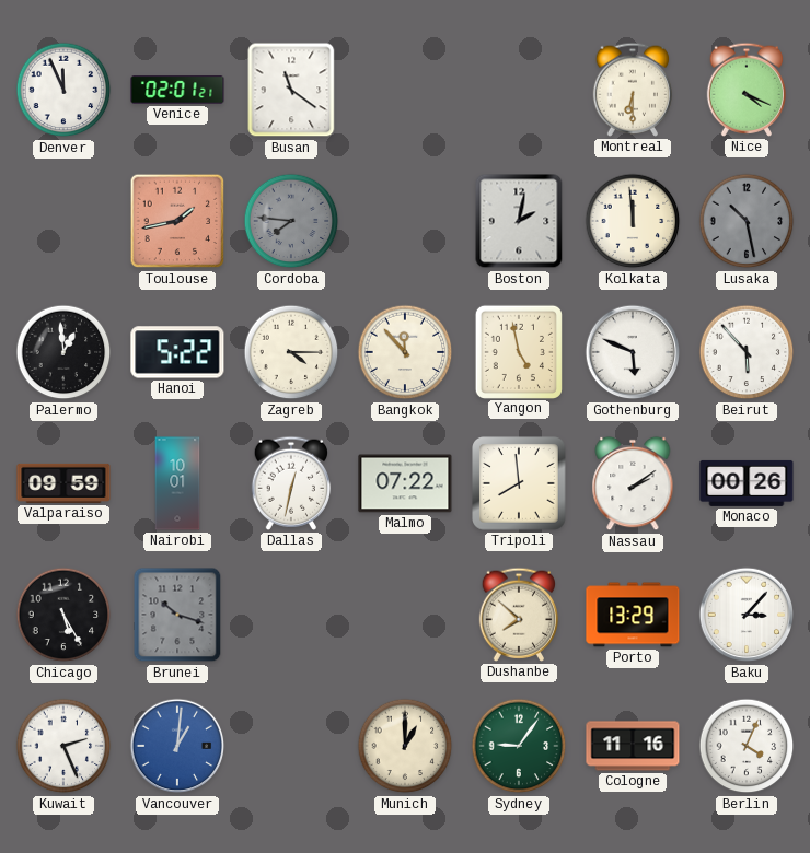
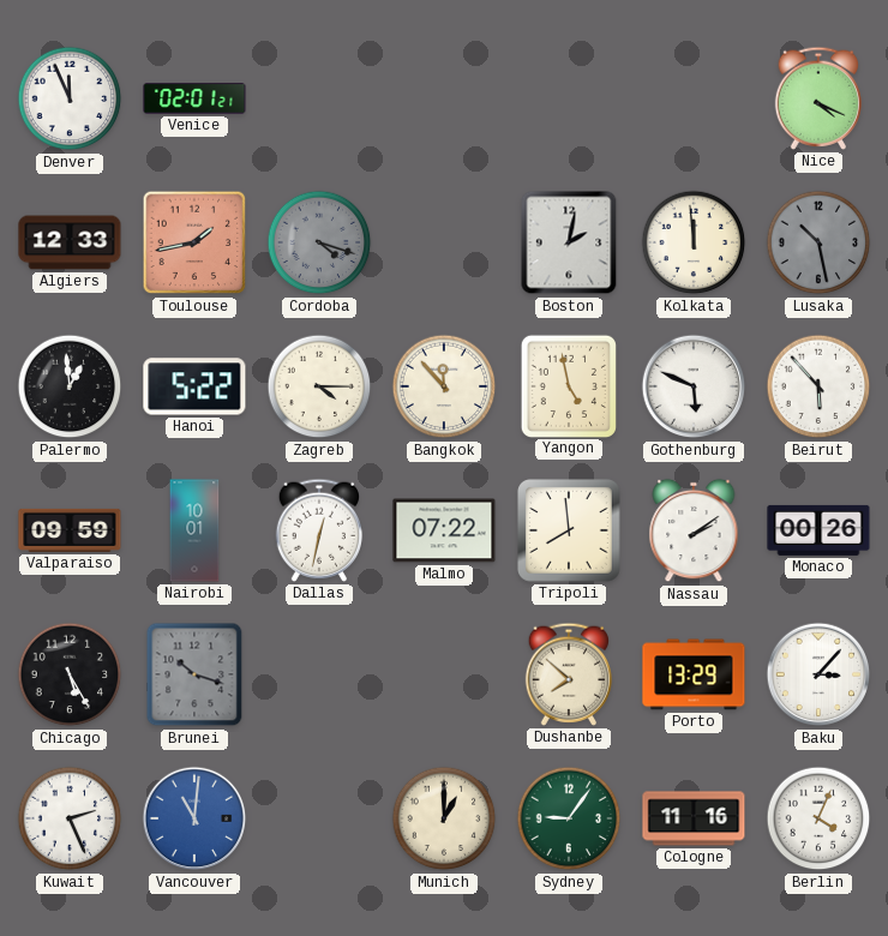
Busan: 11:21 -> none
Montreal: 6:30 -> none
Algiers: none -> 12:33
Cordoba: 7:46 -> 4:18
Vancouver: 1:01 -> 11:01
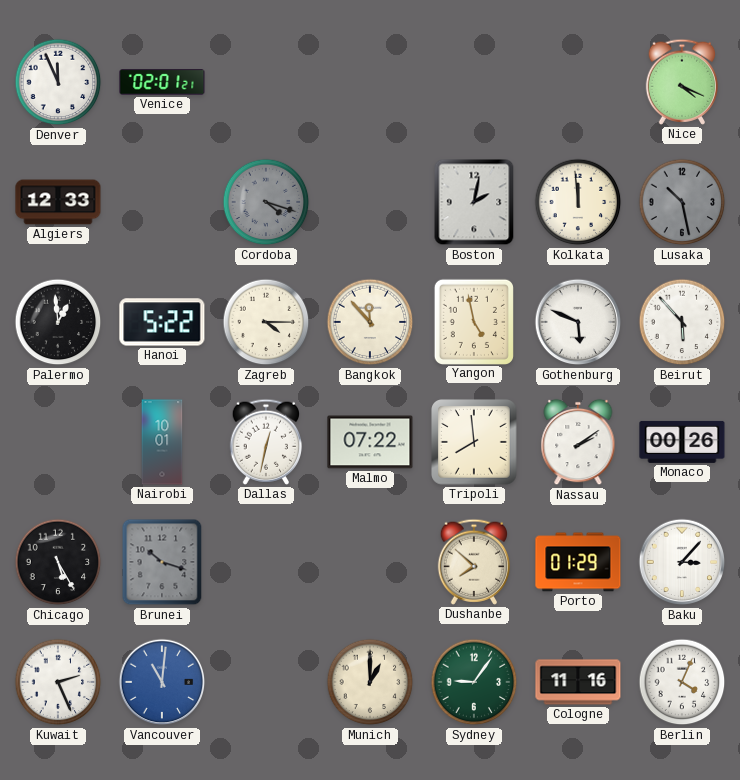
Toulouse: 1:43 -> none
Valparaiso: 09:59 -> none
Porto: 13:29 -> 01:29
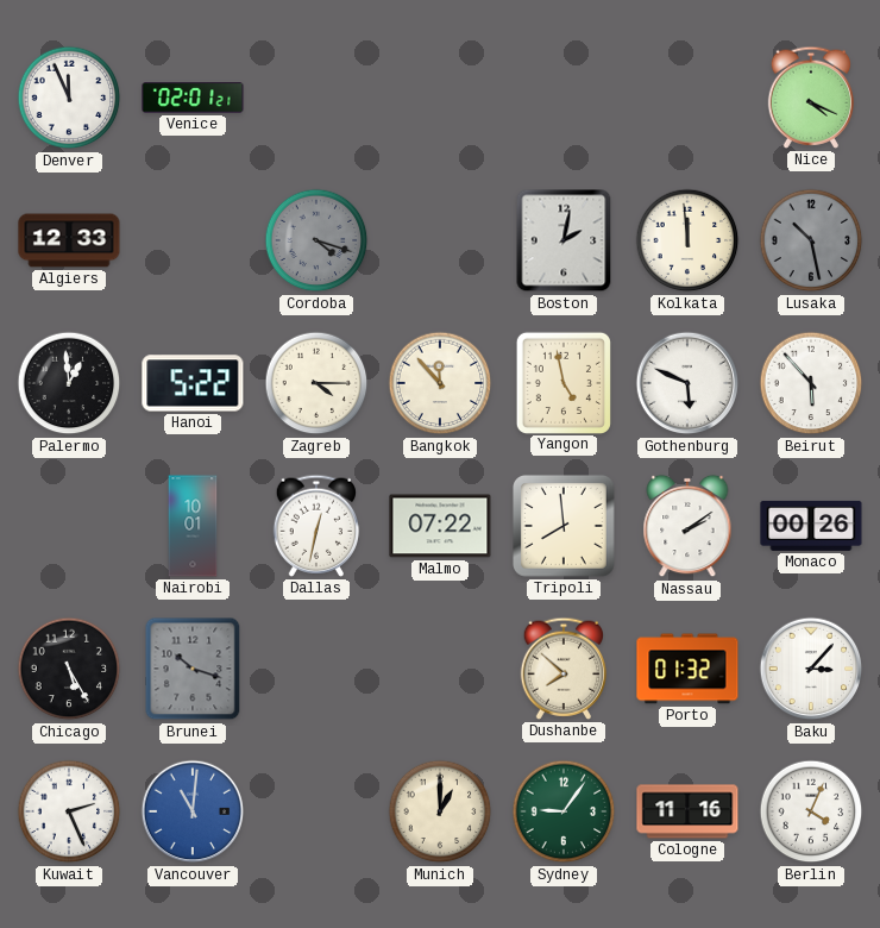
Porto: 01:29 -> 01:32
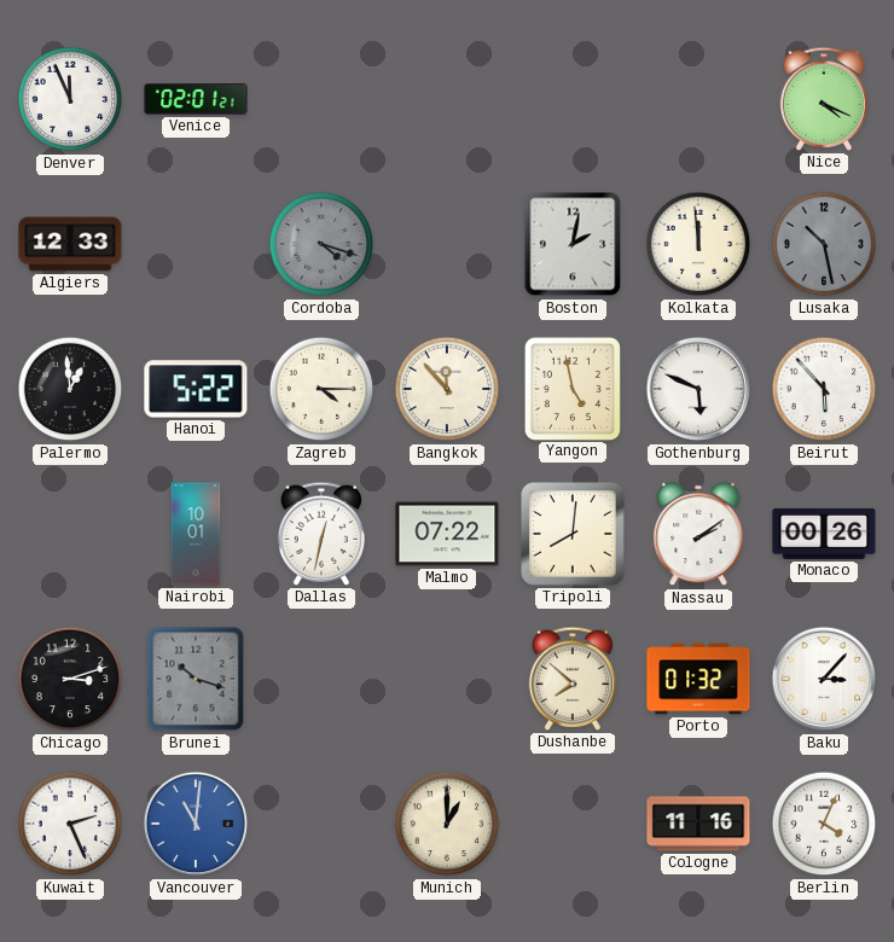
Tripoli: 7:59 -> 8:01
Chicago: 5:25 -> 3:12
Sydney: 9:06 -> none
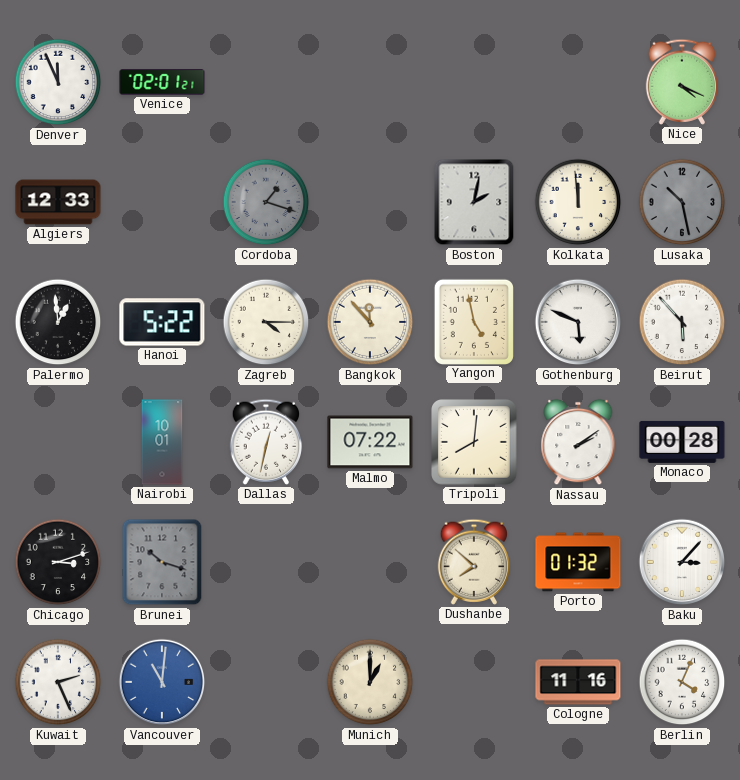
Cordoba: 4:18 -> 1:18
Monaco: 00:26 -> 00:28
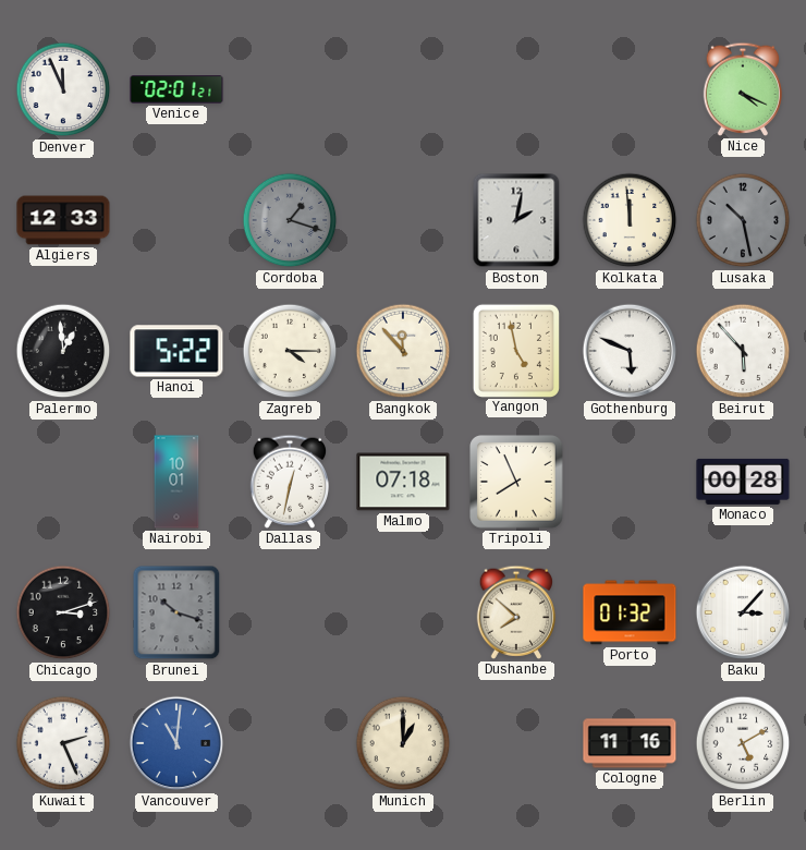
Malmo: 07:22 -> 07:18
Tripoli: 8:01 -> 7:56
Nassau: 2:09 -> none
Berlin: 4:04 -> 5:10
